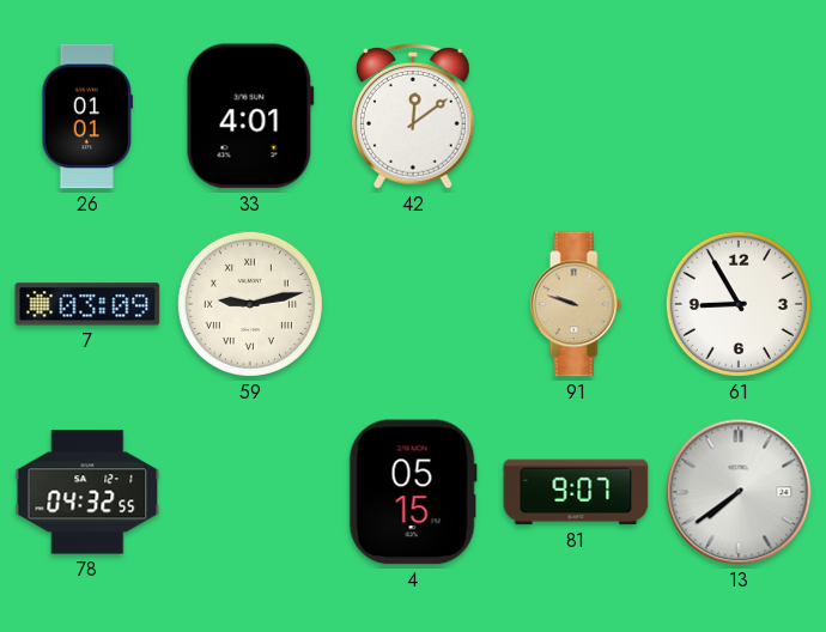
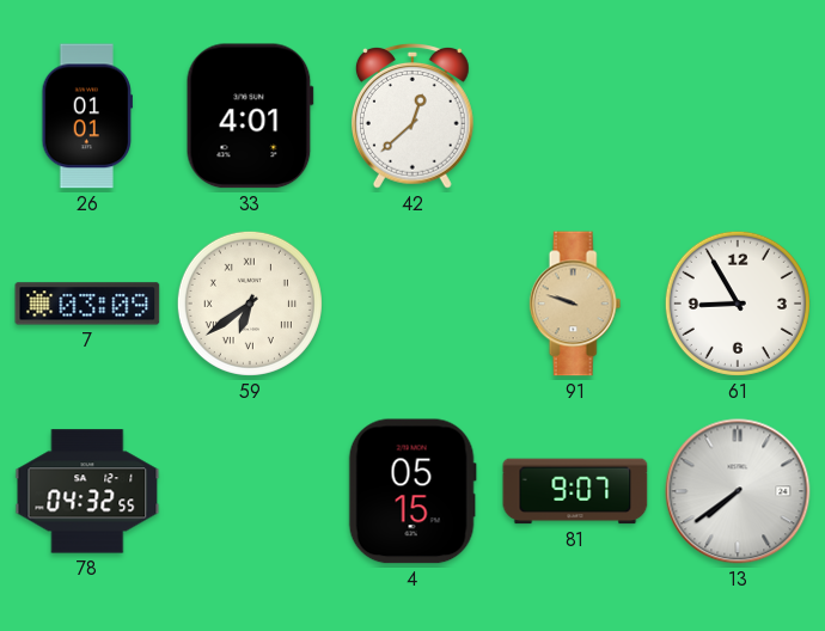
42: 12:09 -> 12:38
59: 9:13 -> 6:39
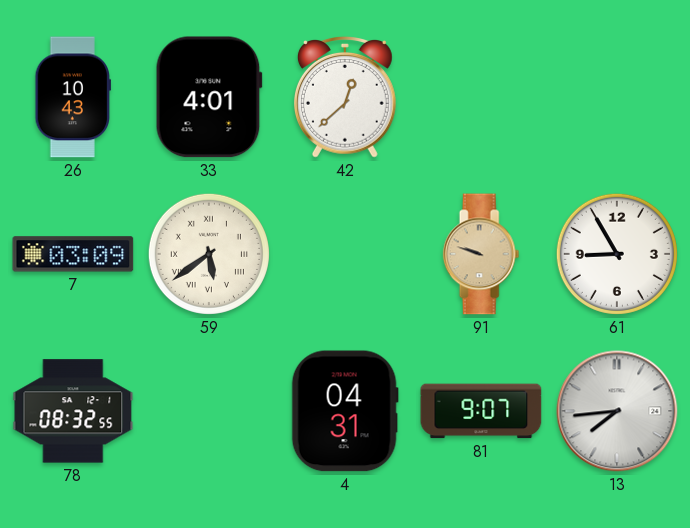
26: 01:01 -> 10:43
59: 6:39 -> 5:39
78: 04:32 -> 08:32
4: 05:15 -> 04:31
13: 7:39 -> 7:44
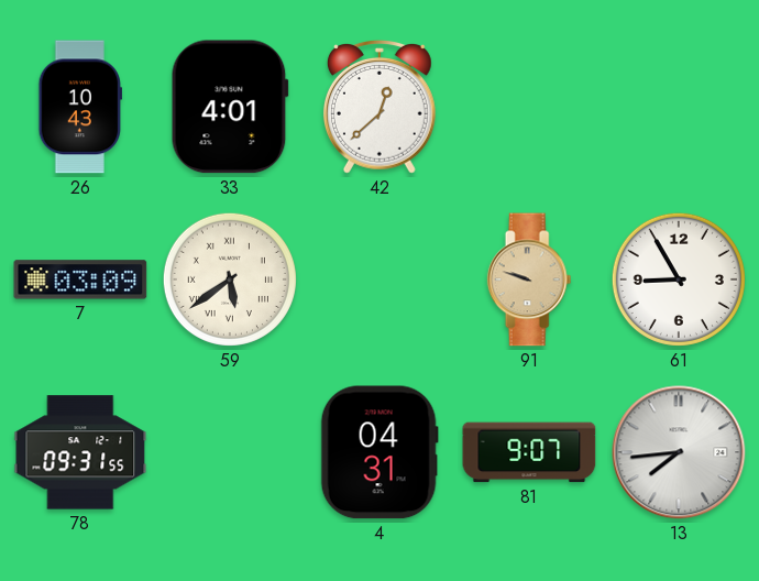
78: 08:32 -> 09:31
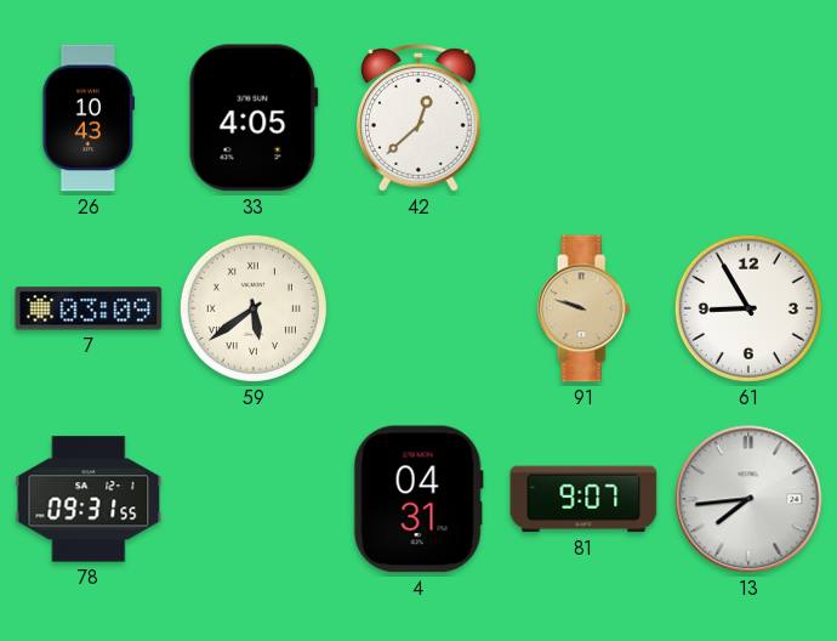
33: 4:01 -> 4:05
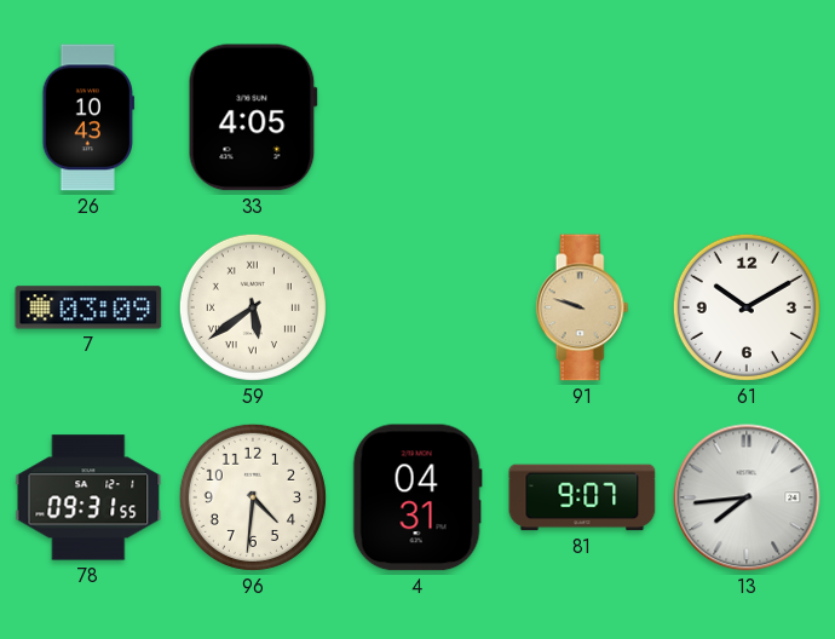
42: 12:38 -> none
61: 8:55 -> 10:10
96: none -> 4:31
